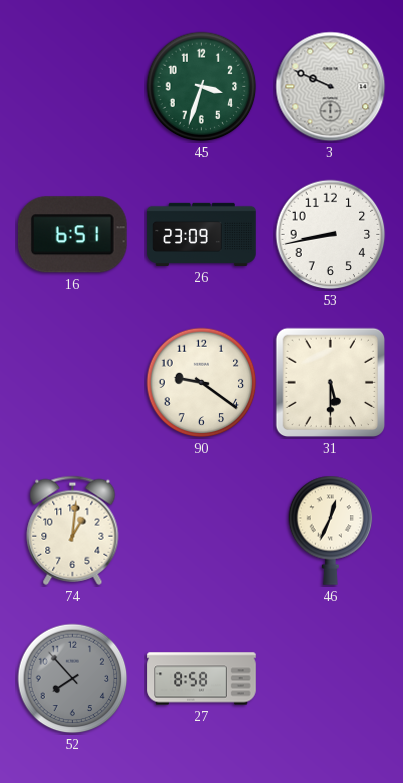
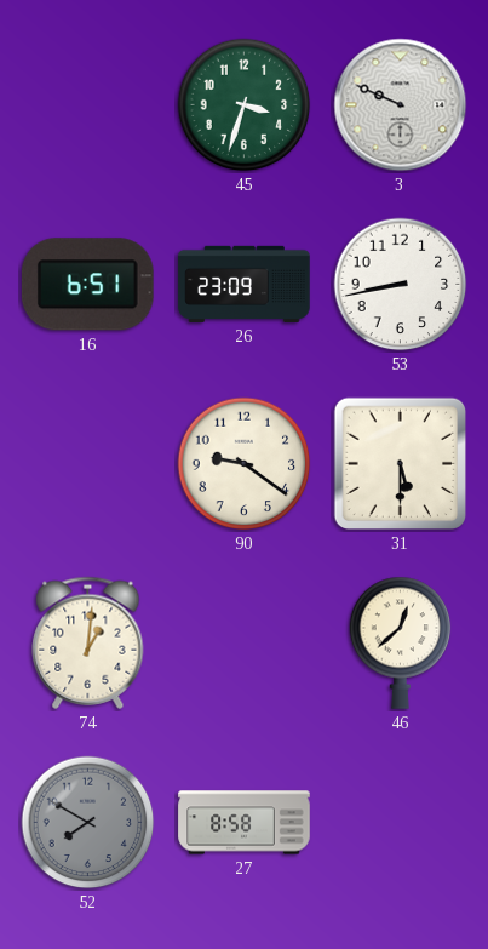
46: 12:34 -> 12:38
52: 7:53 -> 7:50
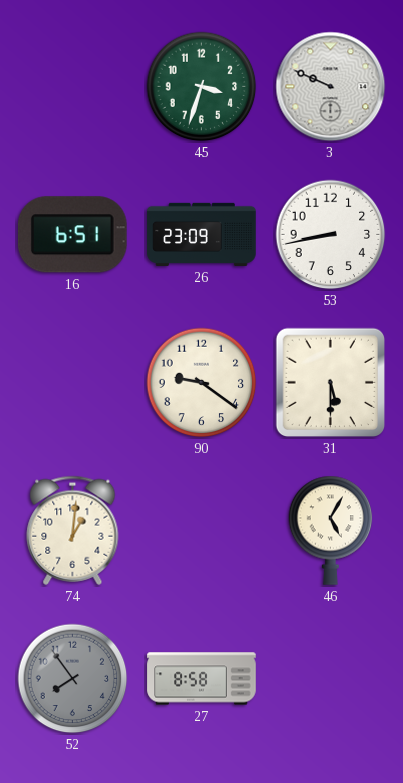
46: 12:38 -> 5:05
52: 7:50 -> 7:54
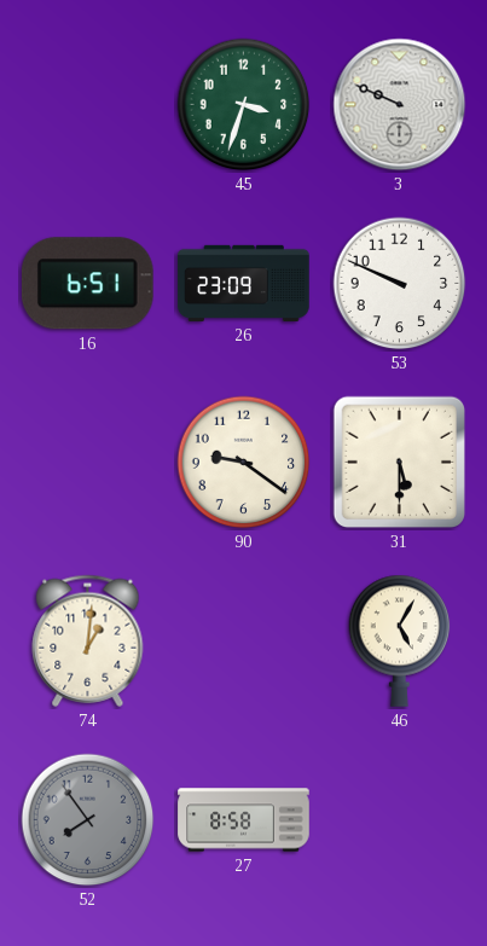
53: 8:43 -> 9:49
